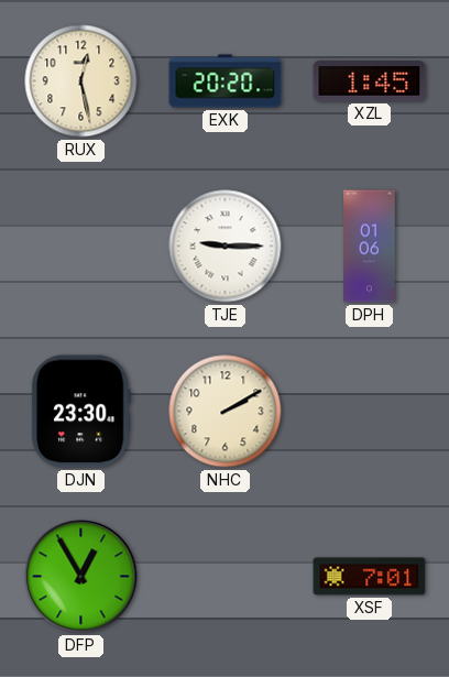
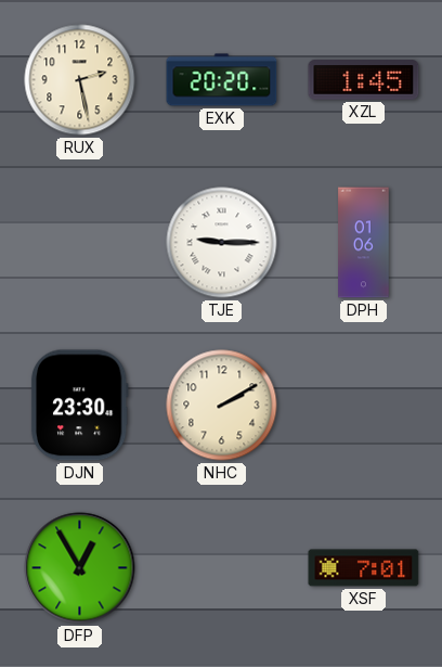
RUX: 12:28 -> 2:28
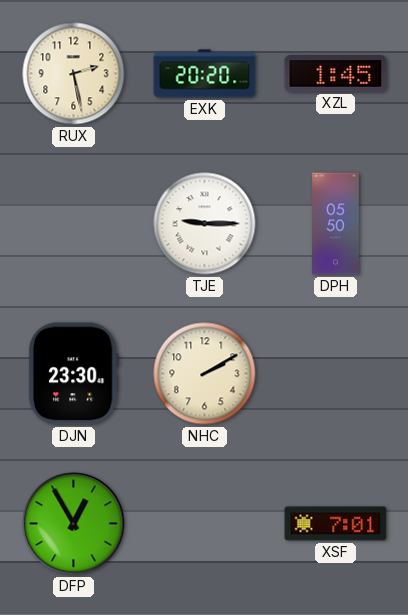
DPH: 01:06 -> 05:50
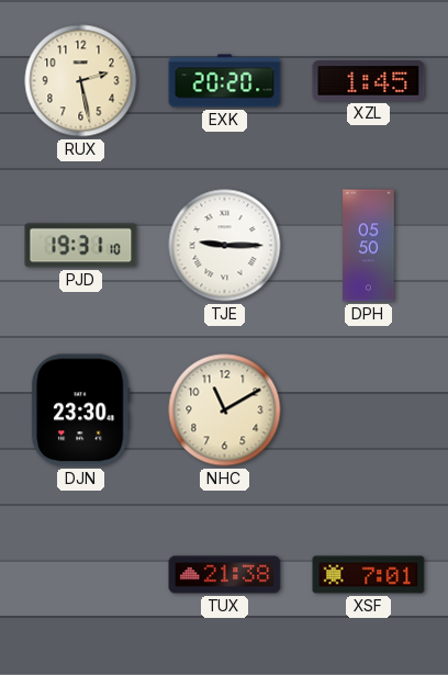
PJD: none -> 19:31
NHC: 2:10 -> 11:10
DFP: 12:55 -> none
TUX: none -> 21:38
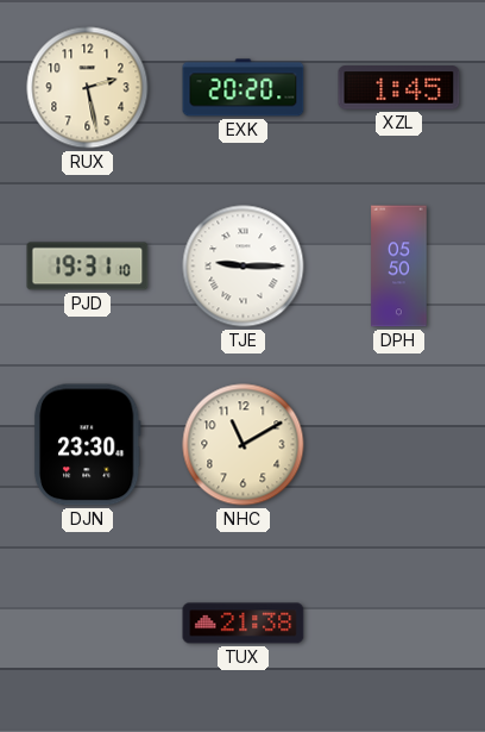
XSF: 7:01 -> none
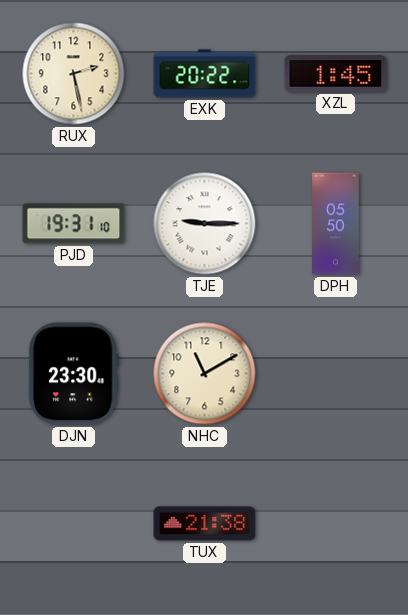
EXK: 20:20 -> 20:22
